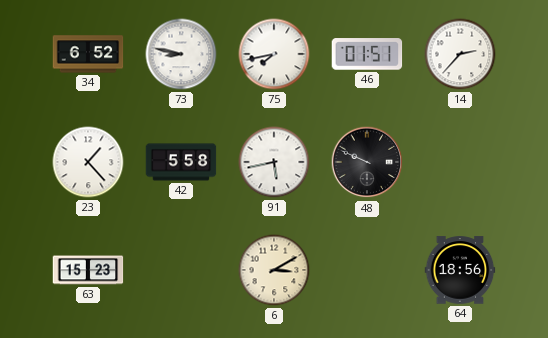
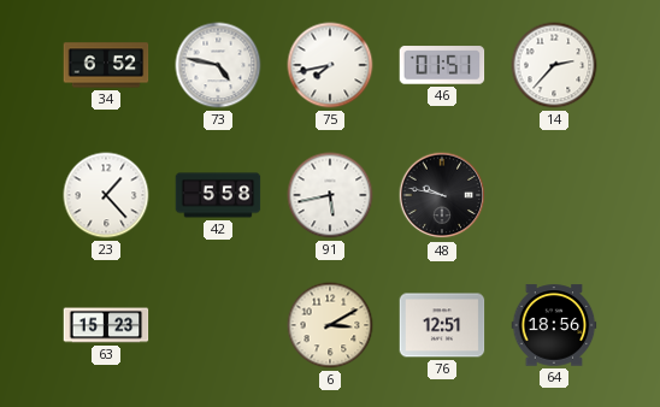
73: 8:47 -> 4:47
48: 9:49 -> 9:47
76: none -> 12:51
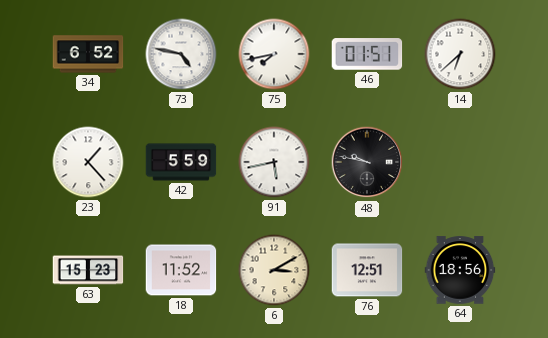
14: 2:37 -> 6:38
42: 5:58 -> 5:59
18: none -> 11:52
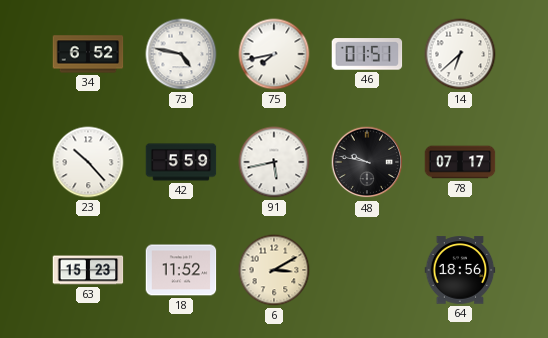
23: 1:23 -> 10:23
78: none -> 07:17
76: 12:51 -> none
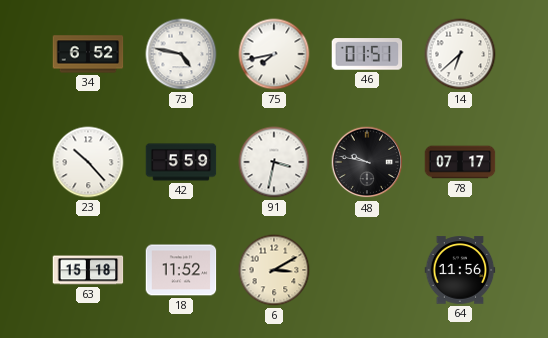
91: 5:43 -> 3:32
63: 15:23 -> 15:18
64: 18:56 -> 11:56
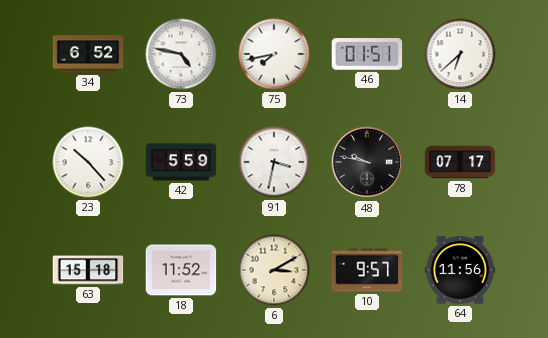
10: none -> 9:57
